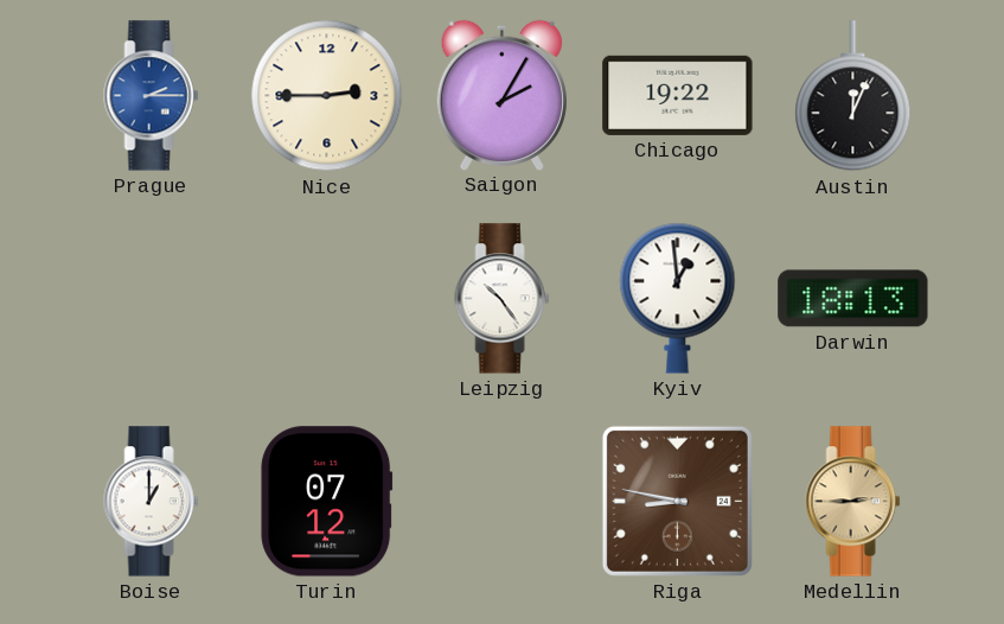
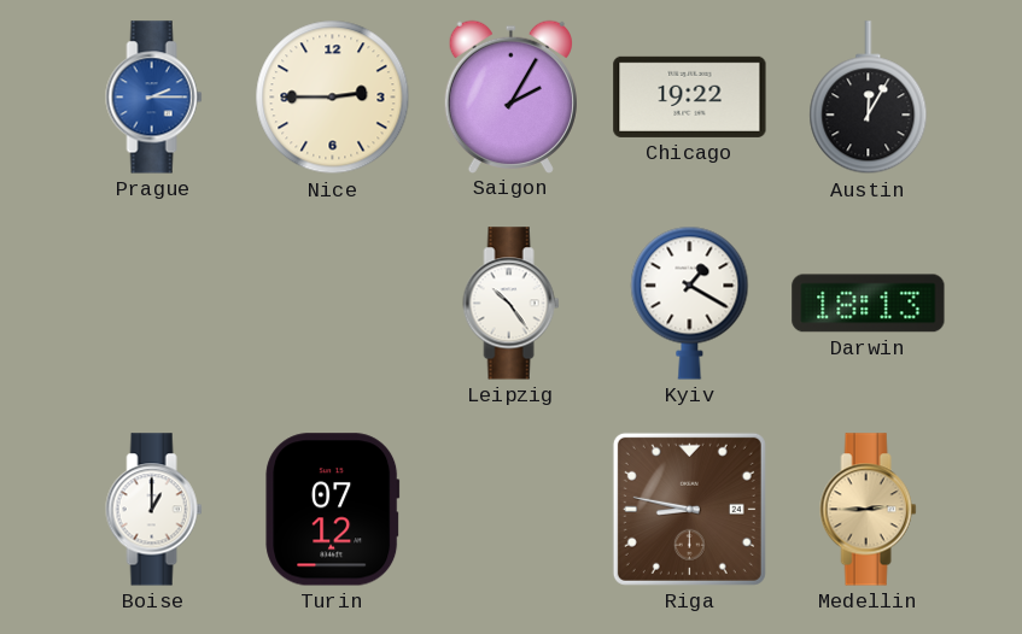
Austin: 12:04 -> 12:05
Kyiv: 12:59 -> 1:20
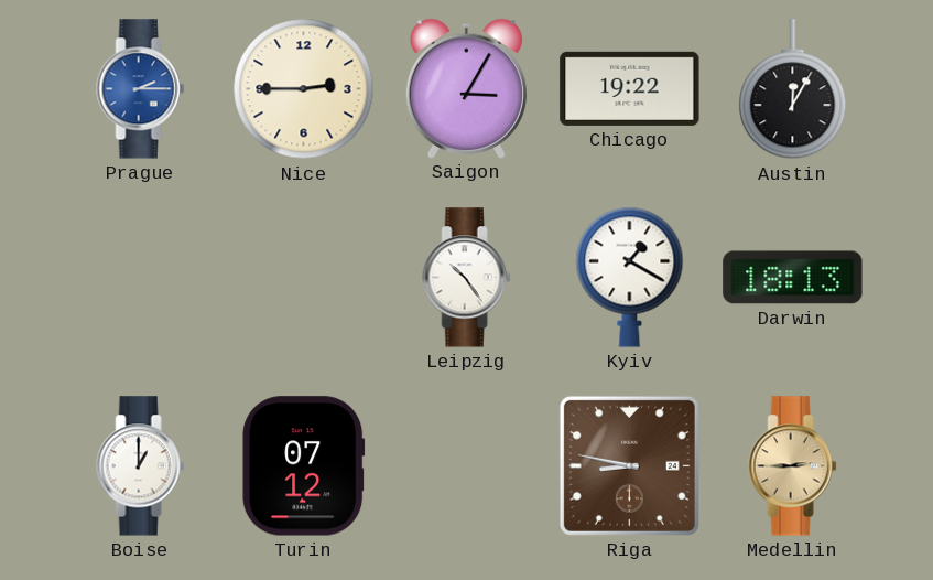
Saigon: 2:05 -> 3:05
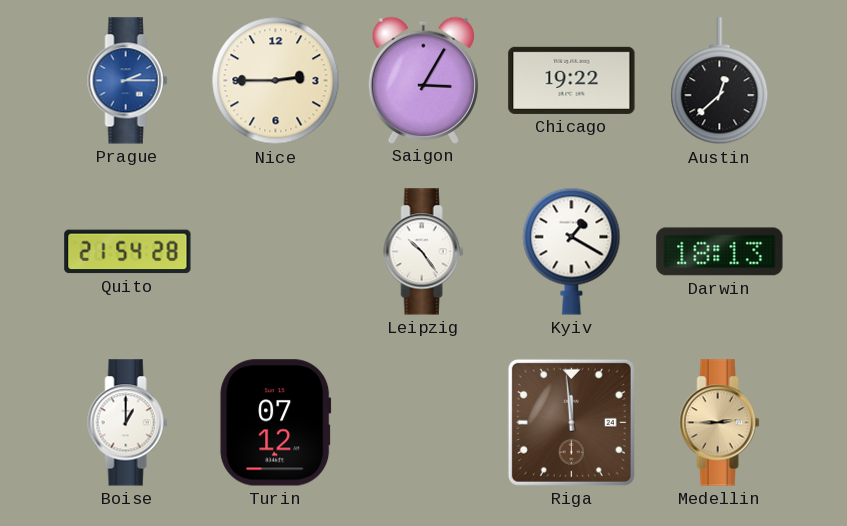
Austin: 12:05 -> 12:38
Quito: none -> 21:54
Riga: 8:47 -> 11:59
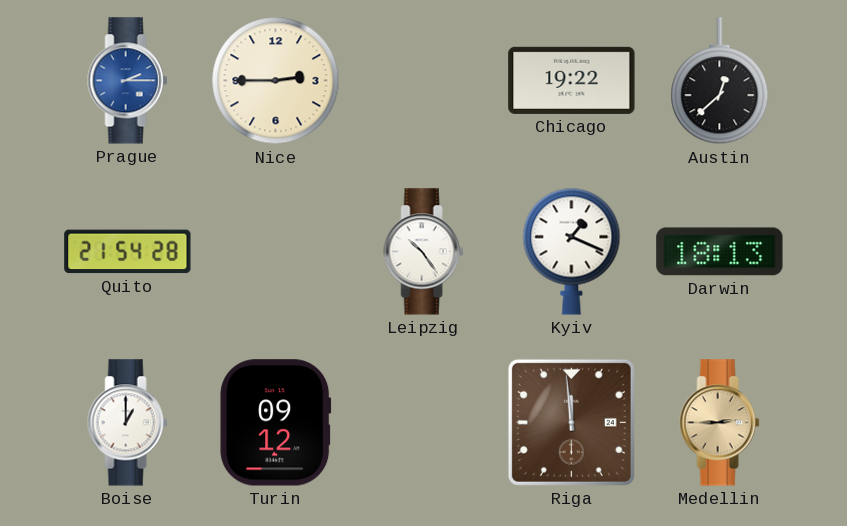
Saigon: 3:05 -> none
Kyiv: 1:20 -> 1:19
Turin: 07:12 -> 09:12
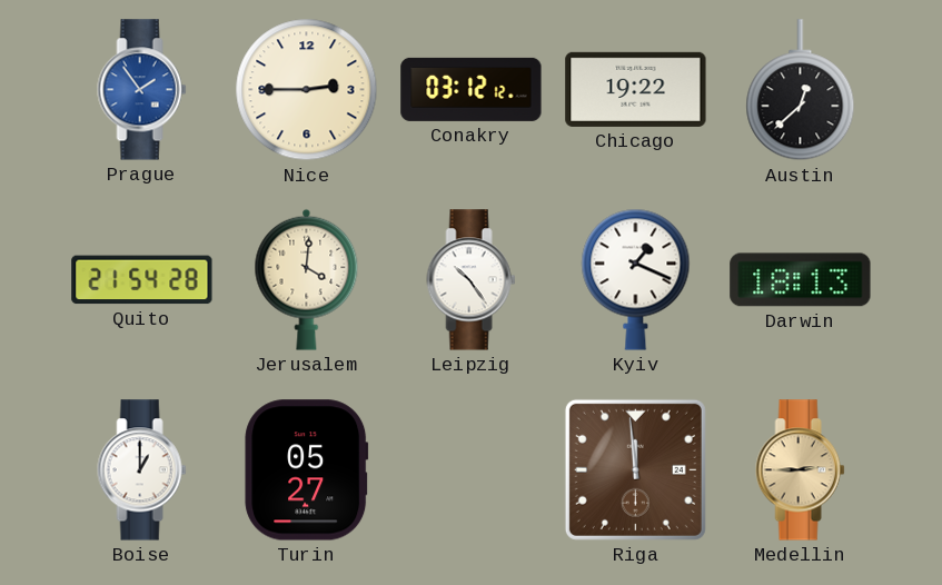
Prague: 2:15 -> 1:54
Conakry: none -> 03:12
Jerusalem: none -> 4:01
Turin: 09:12 -> 05:27
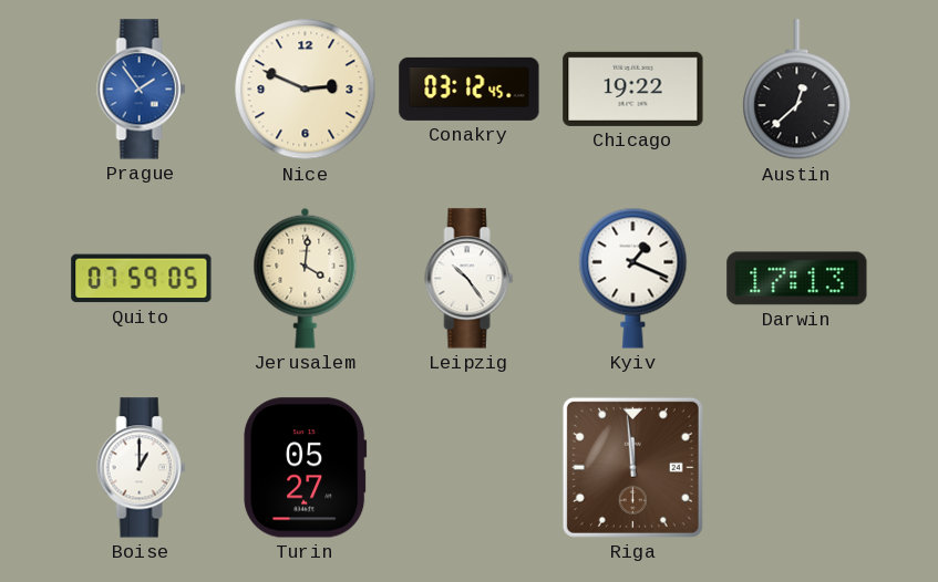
Nice: 2:45 -> 2:49
Conakry: 03:12:12 -> 03:12:45
Quito: 21:54 -> 07:59
Darwin: 18:13 -> 17:13
Medellin: 2:45 -> none
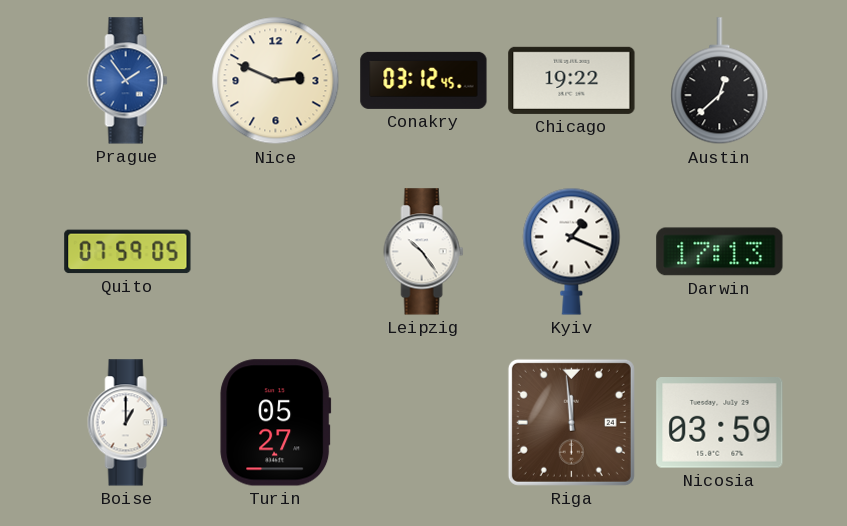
Jerusalem: 4:01 -> none
Nicosia: none -> 03:59
